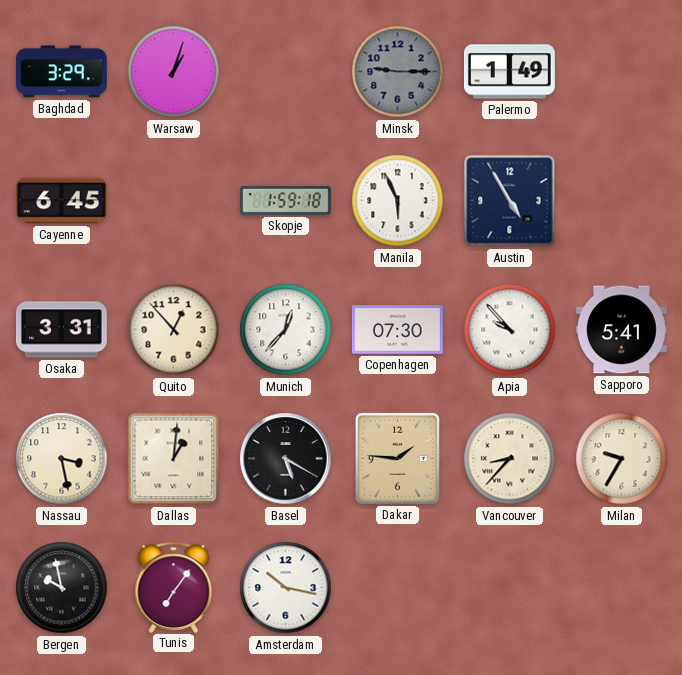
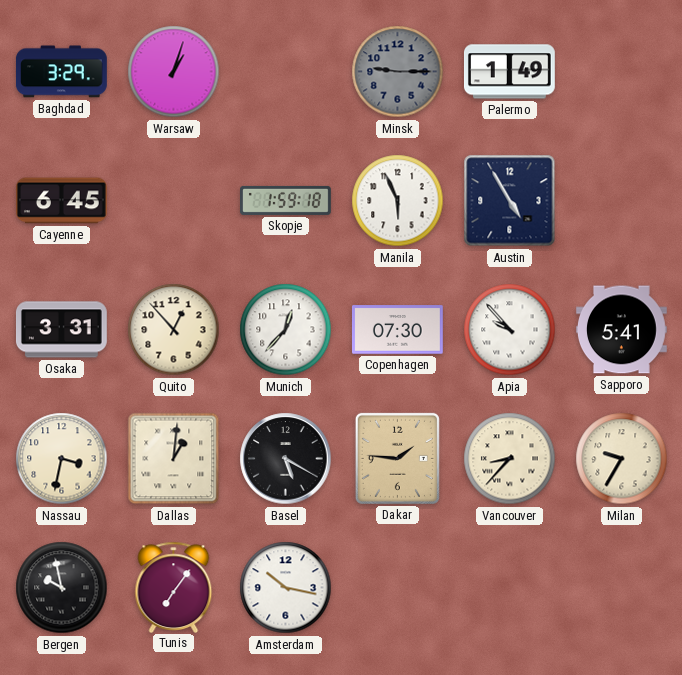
Nassau: 3:28 -> 3:32
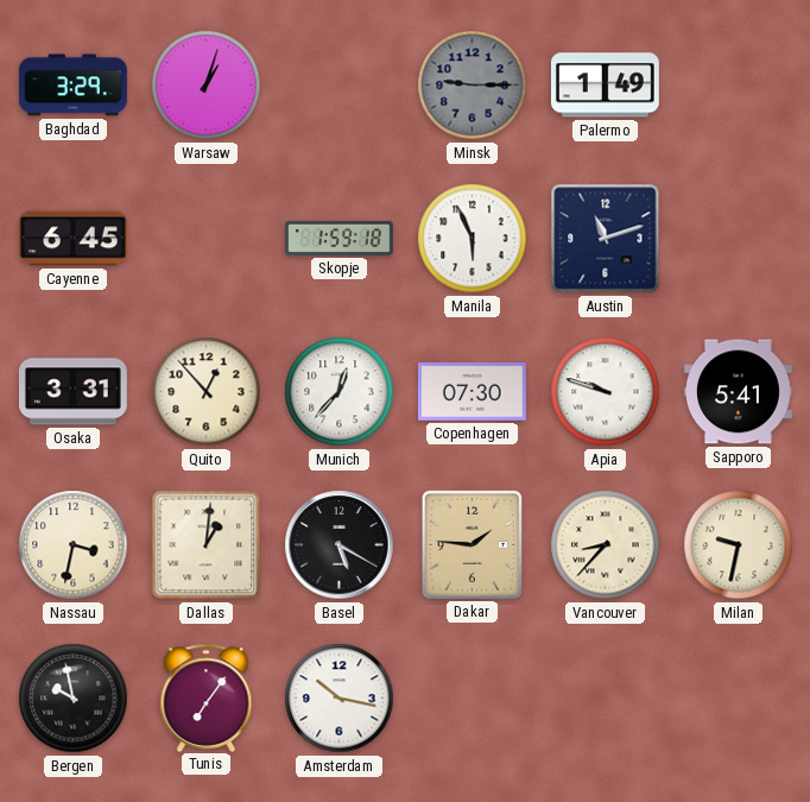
Austin: 4:55 -> 11:12
Apia: 9:53 -> 9:48
Milan: 9:35 -> 9:32
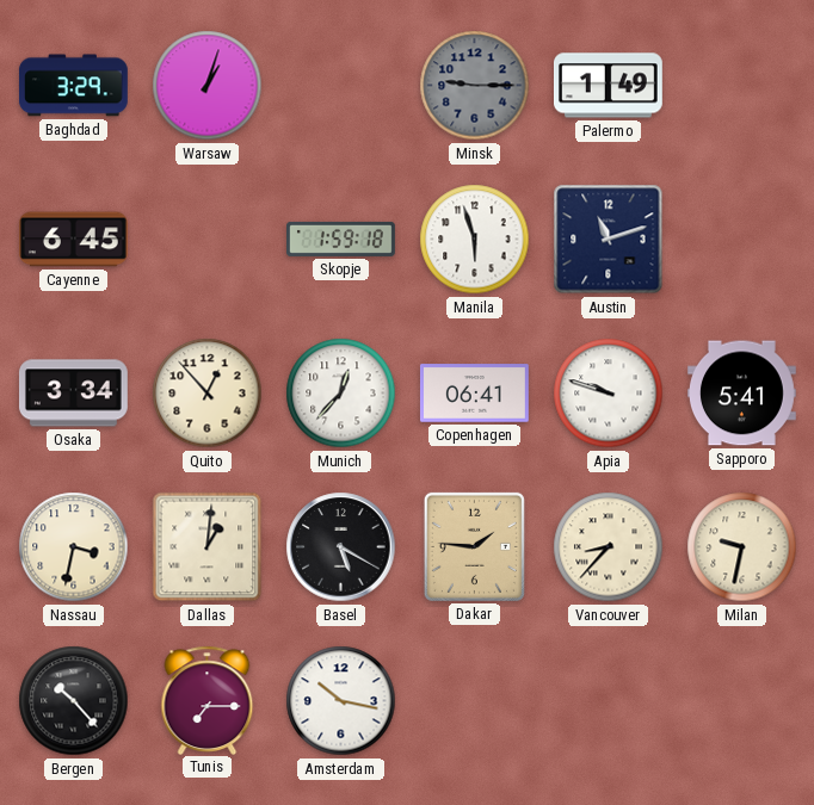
Manila: 5:56 -> 5:57
Osaka: 3:31 -> 3:34
Copenhagen: 07:30 -> 06:41
Bergen: 9:58 -> 10:23
Tunis: 7:06 -> 7:15
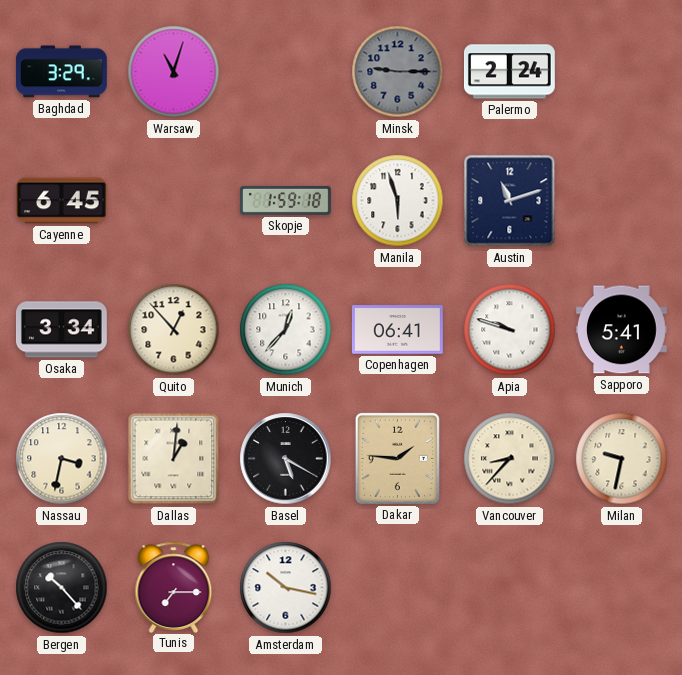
Warsaw: 1:03 -> 11:03
Palermo: 1:49 -> 2:24
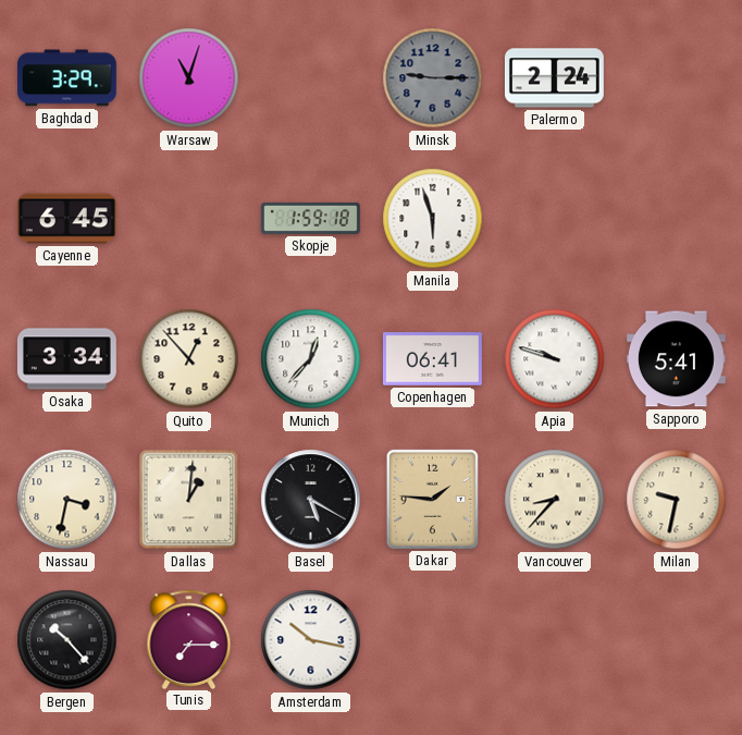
Austin: 11:12 -> none
